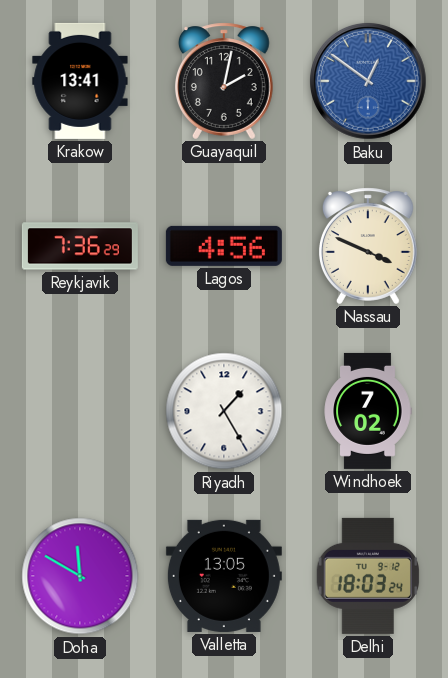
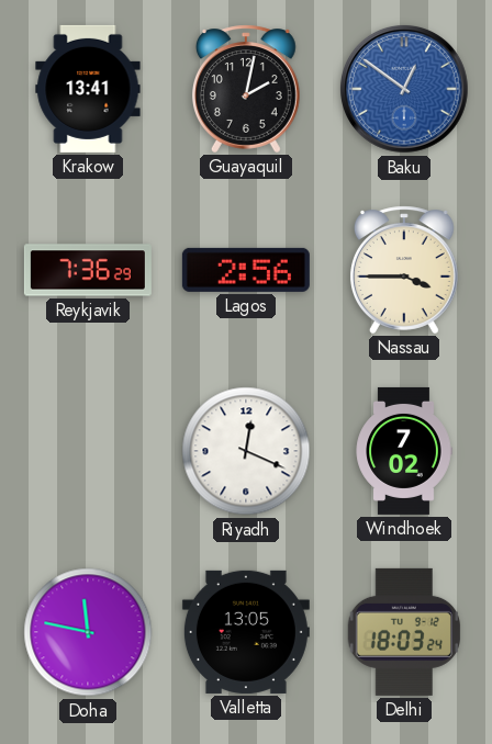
Lagos: 4:56 -> 2:56
Nassau: 3:49 -> 3:45
Riyadh: 1:25 -> 12:19
Doha: 11:50 -> 11:47
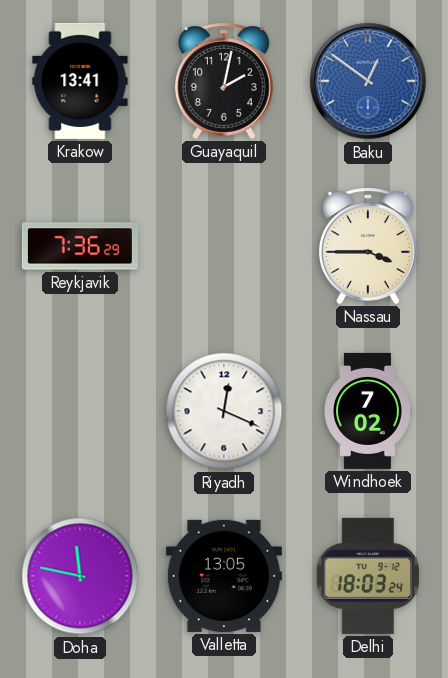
Lagos: 2:56 -> none
